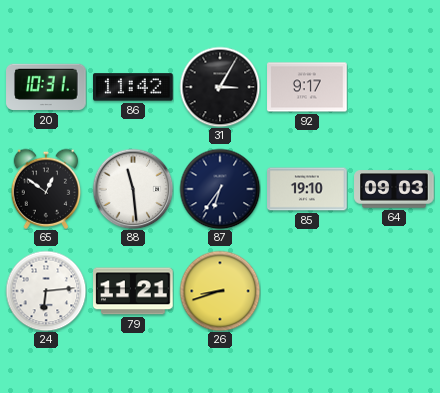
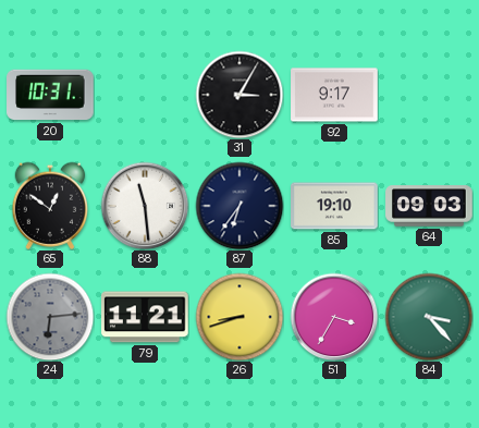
86: 11:42 -> none
24 dial: white -> grey
51: none -> 3:35
84: none -> 3:23
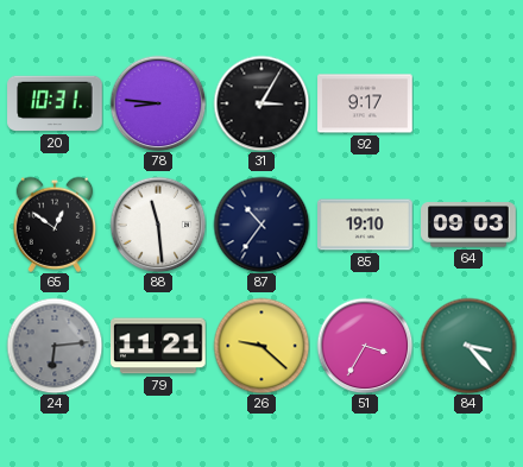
78: none -> 8:46
87: 6:36 -> 10:36
26: 8:42 -> 9:22
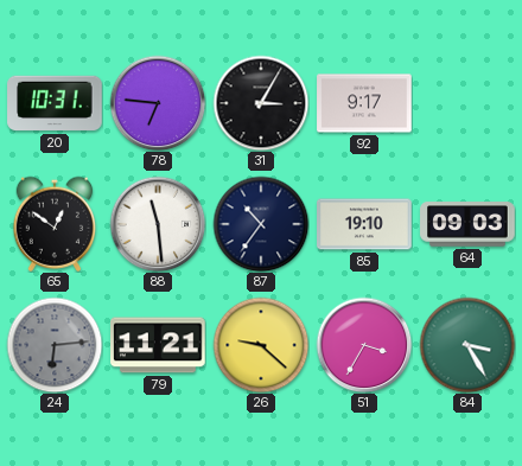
78: 8:46 -> 6:46
84: 3:23 -> 3:25
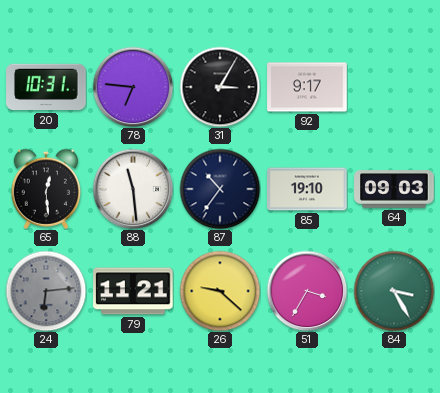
65: 12:51 -> 12:29
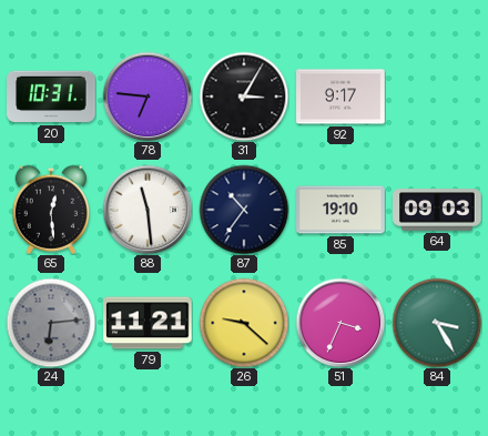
51: 3:35 -> 3:34
